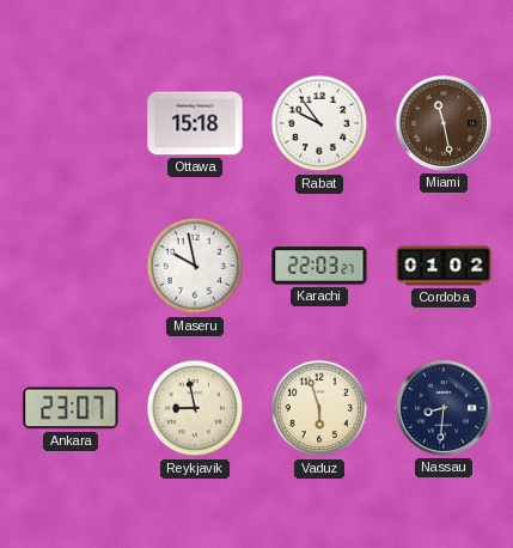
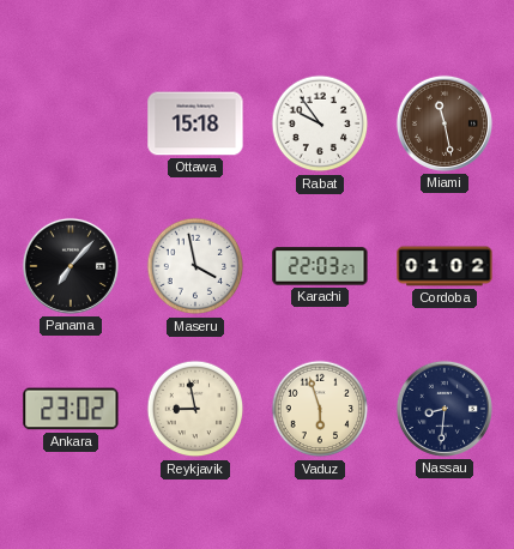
Panama: none -> 7:07
Maseru: 9:58 -> 3:58
Ankara: 23:07 -> 23:02
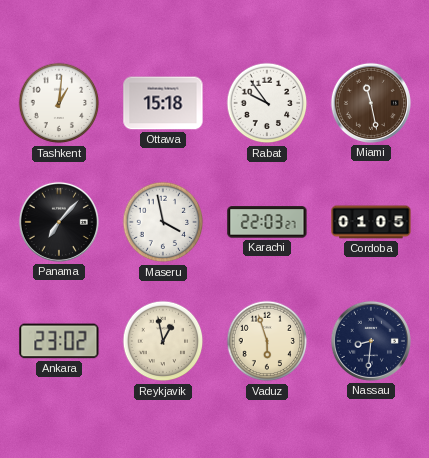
Tashkent: none -> 1:01
Cordoba: 01:02 -> 01:05
Reykjavik: 8:58 -> 12:58
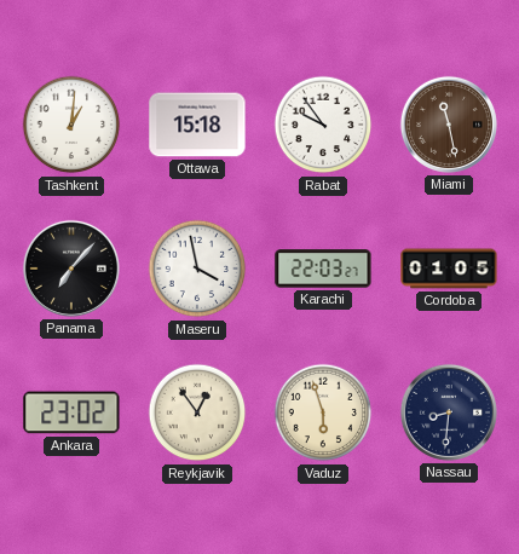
Reykjavik: 12:58 -> 12:54
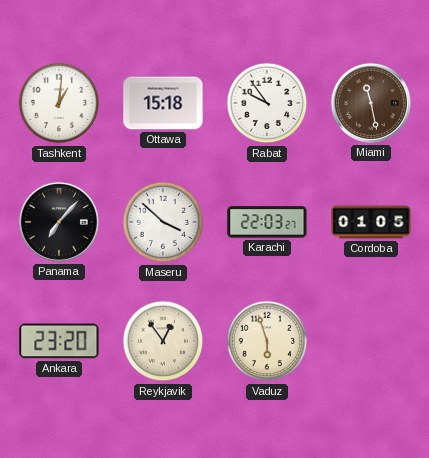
Maseru: 3:58 -> 3:52
Ankara: 23:02 -> 23:20
Nassau: 8:31 -> none
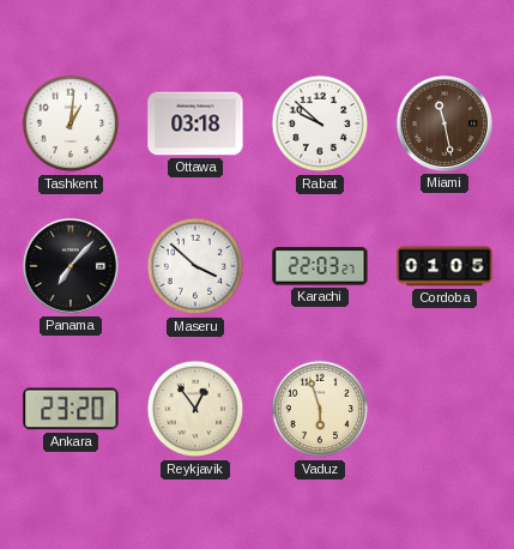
Ottawa: 15:18 -> 03:18
Rabat: 9:54 -> 9:52
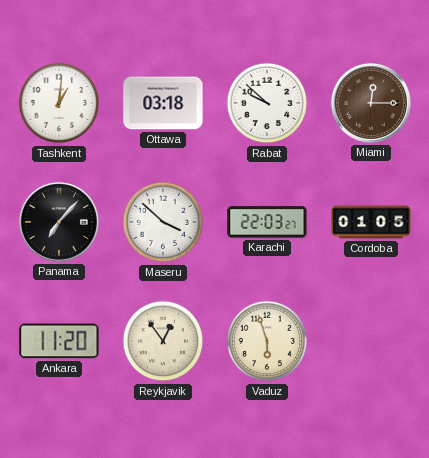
Miami: 11:28 -> 12:15
Ankara: 23:20 -> 11:20
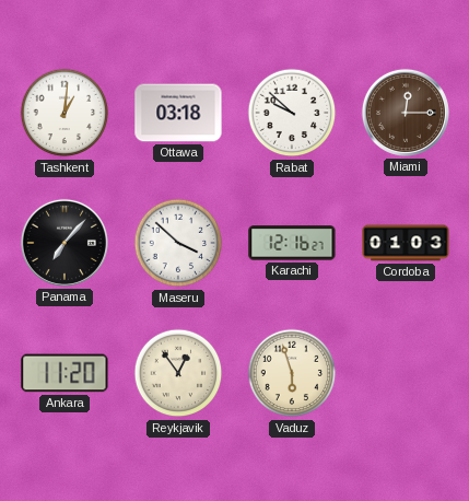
Karachi: 22:03 -> 12:16
Cordoba: 01:05 -> 01:03
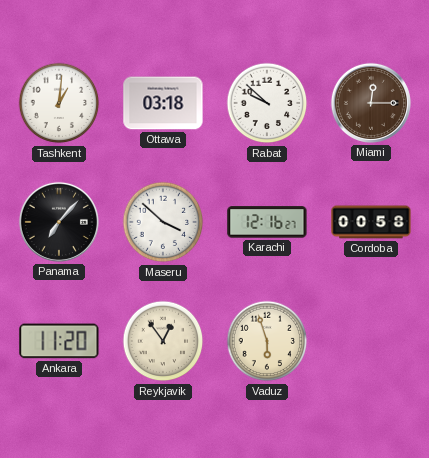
Cordoba: 01:03 -> 00:58
